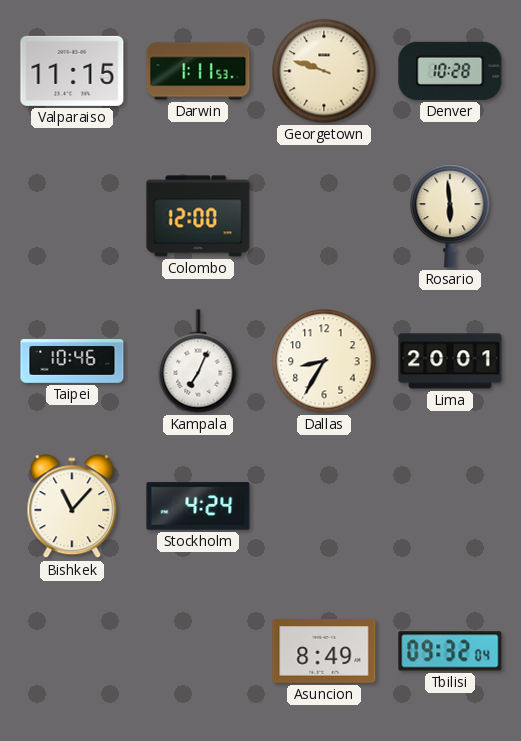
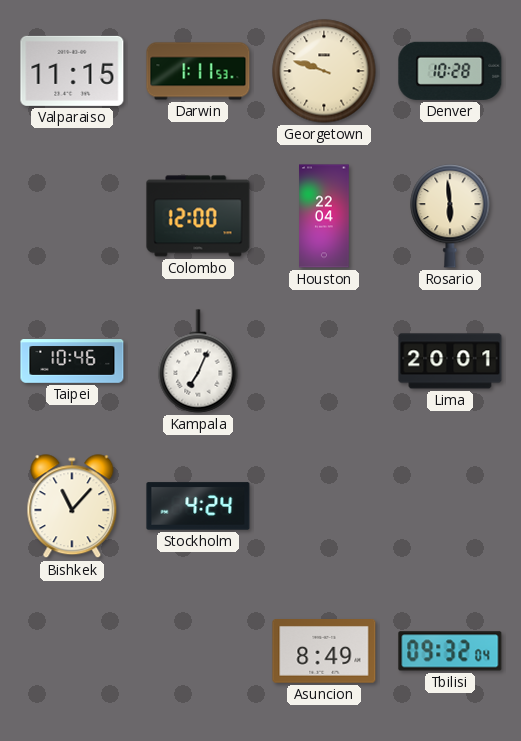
Houston: none -> 22:04
Dallas: 8:35 -> none
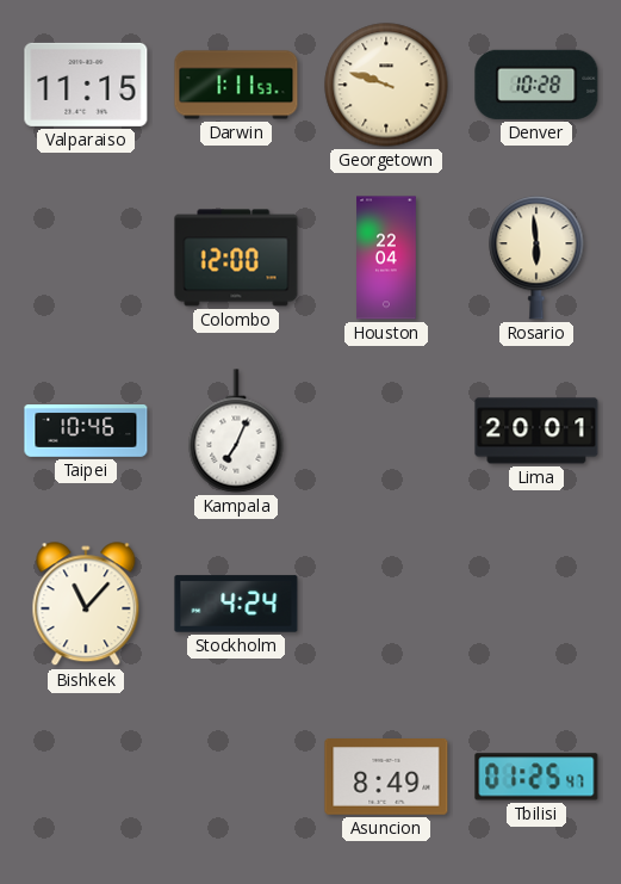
Tbilisi: 09:32 -> 01:25
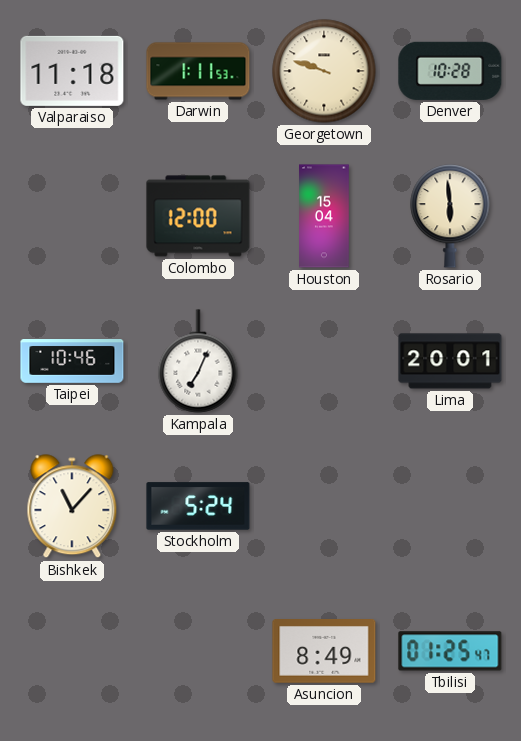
Valparaiso: 11:15 -> 11:18
Houston: 22:04 -> 15:04
Stockholm: 4:24 -> 5:24
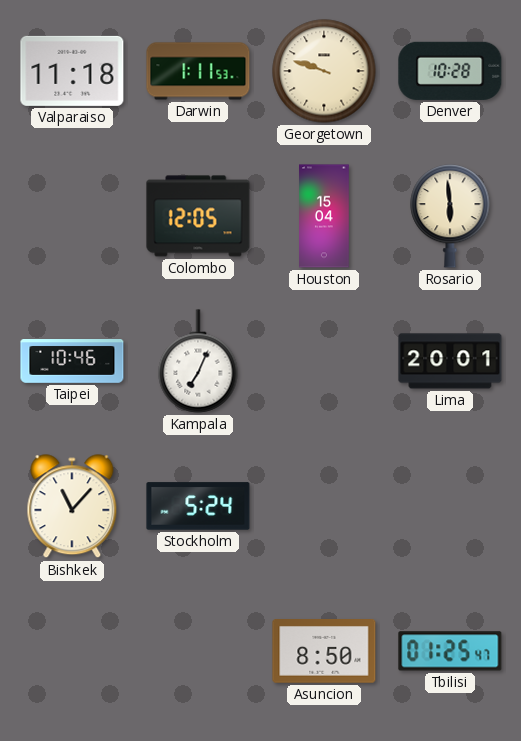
Colombo: 12:00 -> 12:05
Asuncion: 8:49 -> 8:50
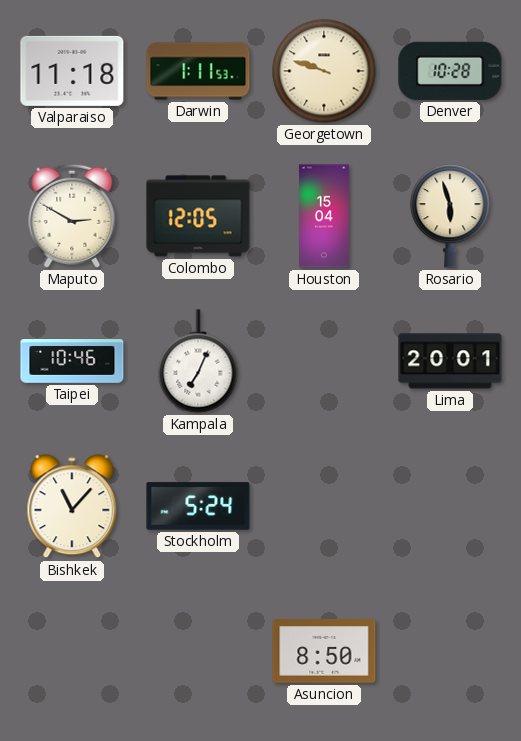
Maputo: none -> 2:50
Rosario: 5:59 -> 5:57
Tbilisi: 01:25 -> none
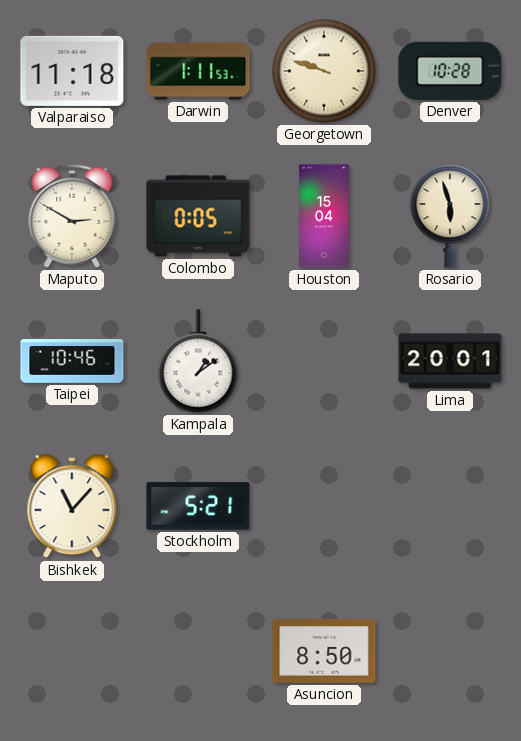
Colombo: 12:05 -> 0:05
Kampala: 7:04 -> 1:09
Stockholm: 5:24 -> 5:21
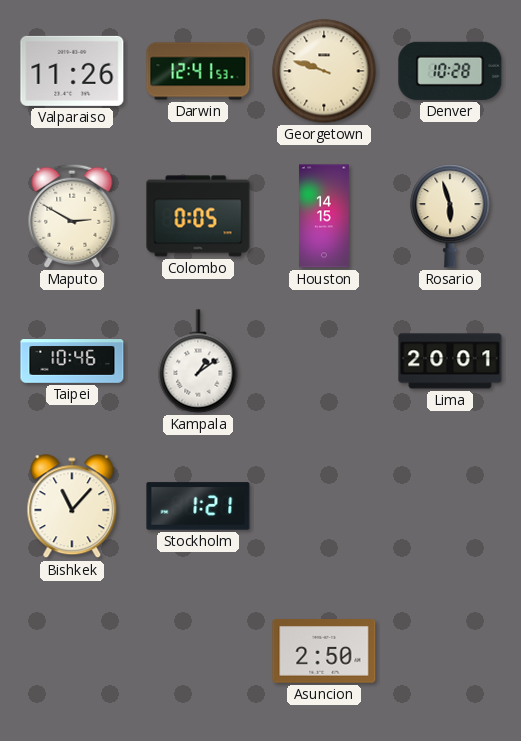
Valparaiso: 11:18 -> 11:26
Darwin: 1:11 -> 12:41
Houston: 15:04 -> 14:15
Stockholm: 5:21 -> 1:21
Asuncion: 8:50 -> 2:50
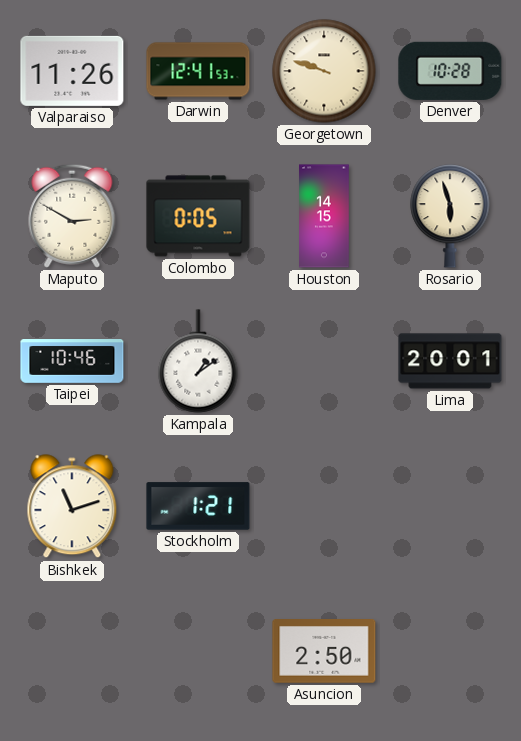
Bishkek: 11:07 -> 11:12
